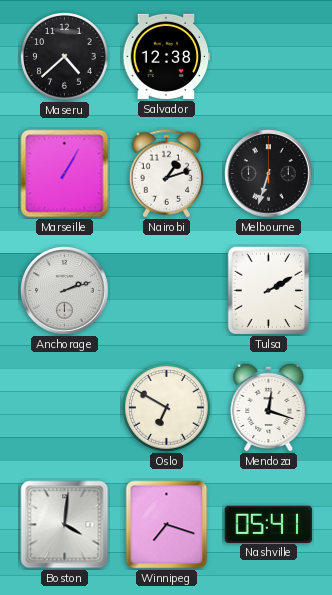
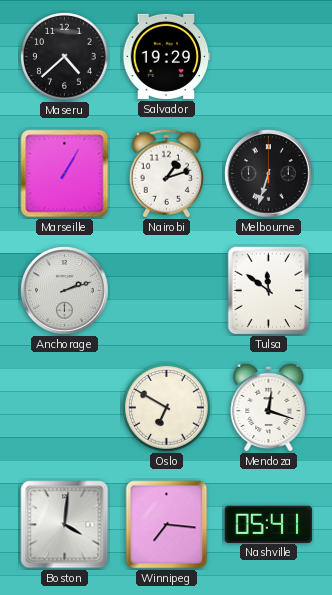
Salvador: 12:38 -> 19:29
Tulsa: 2:10 -> 11:51
Winnipeg: 7:18 -> 7:16
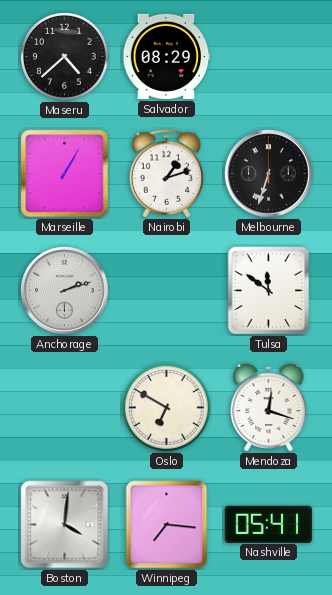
Salvador: 19:29 -> 08:29
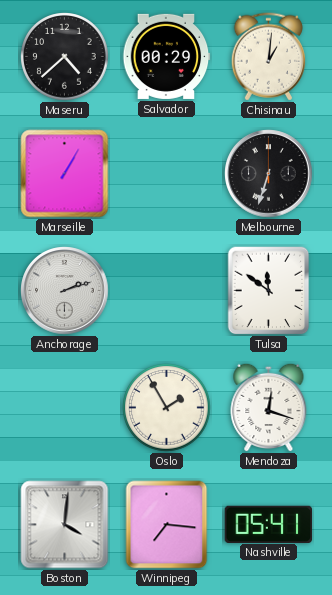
Salvador: 08:29 -> 00:29
Chisinau: none -> 1:01
Nairobi: 1:12 -> none
Oslo: 6:50 -> 1:55
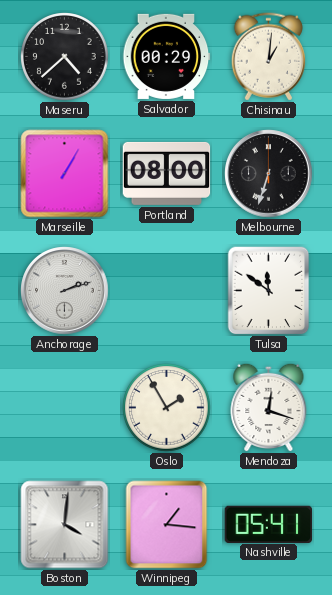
Portland: none -> 08:00
Winnipeg: 7:16 -> 1:16
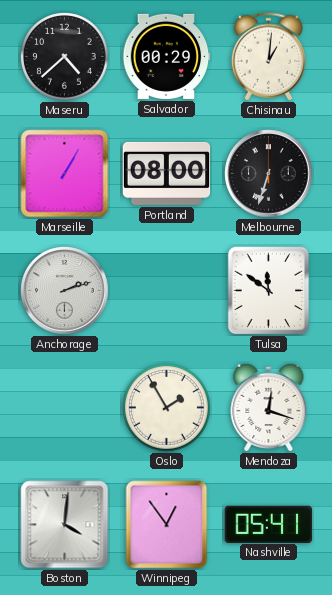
Winnipeg: 1:16 -> 12:54
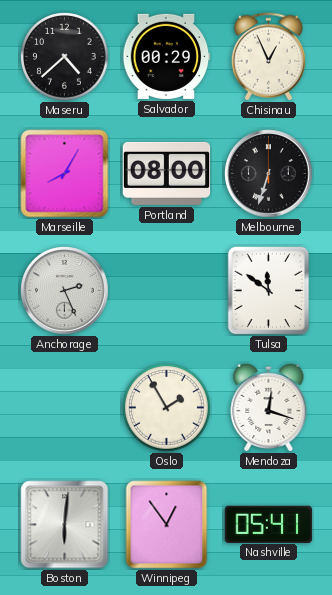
Chisinau: 1:01 -> 12:56
Marseille: 1:05 -> 8:05
Anchorage: 2:12 -> 2:26
Boston: 4:01 -> 6:01
